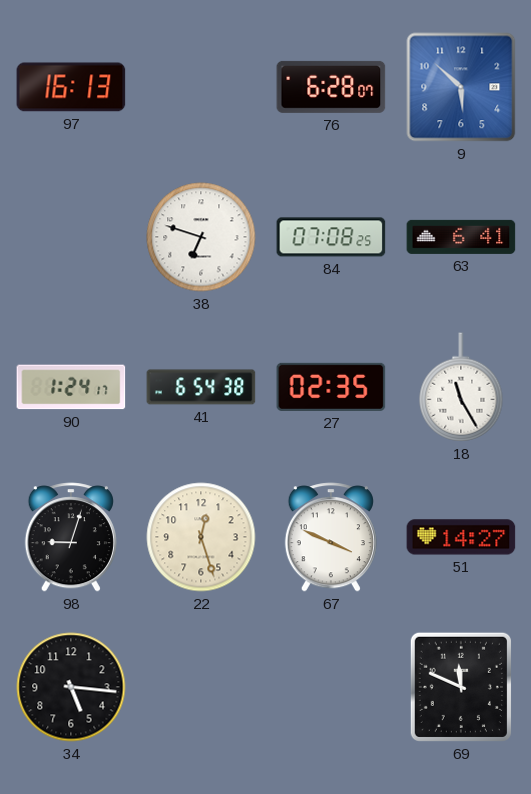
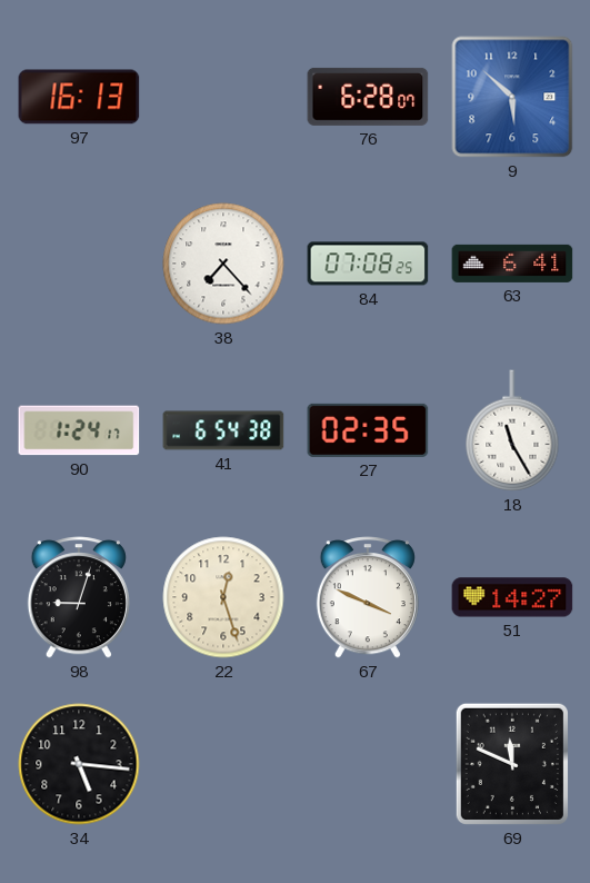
38: 6:48 -> 7:23
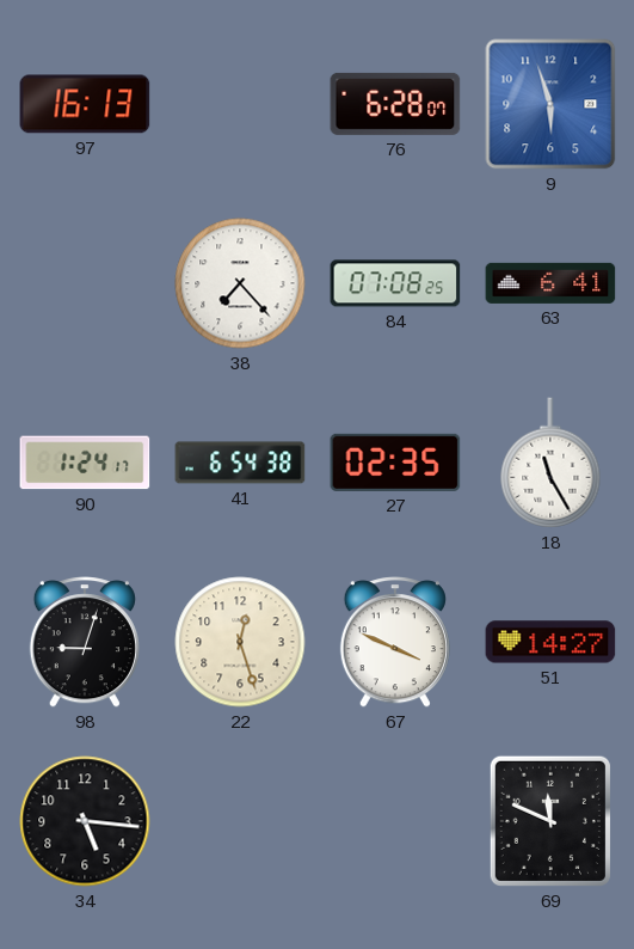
9: 5:52 -> 5:57
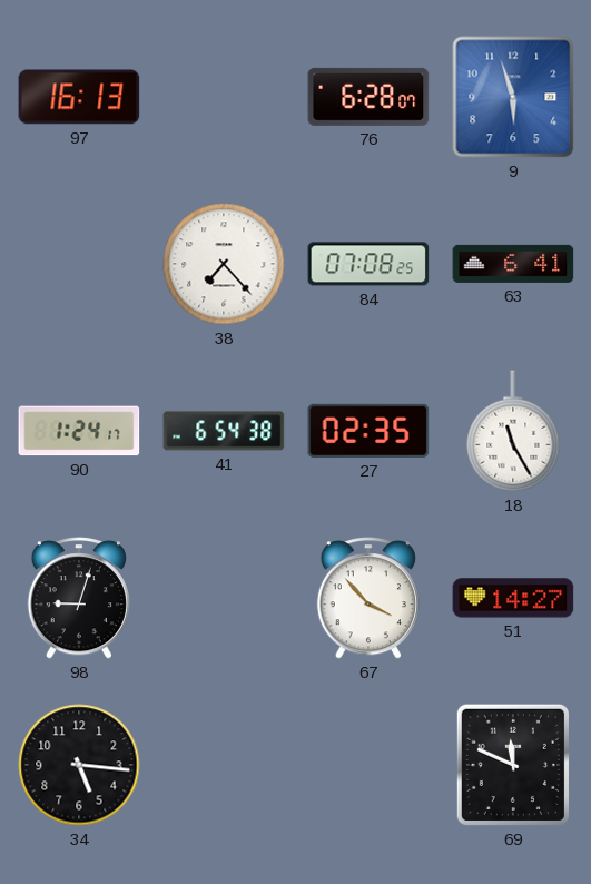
22: 12:27 -> none
67: 3:49 -> 3:53
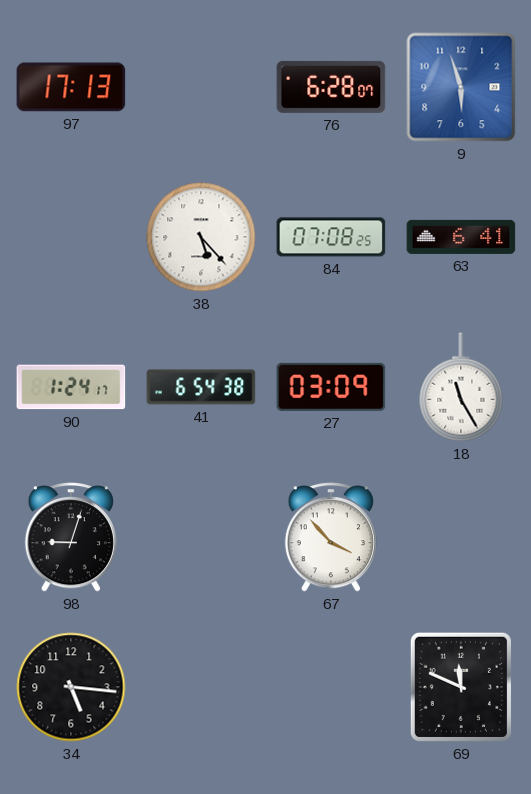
97: 16:13 -> 17:13
38: 7:23 -> 5:23
27: 02:35 -> 03:09
51: 14:27 -> none
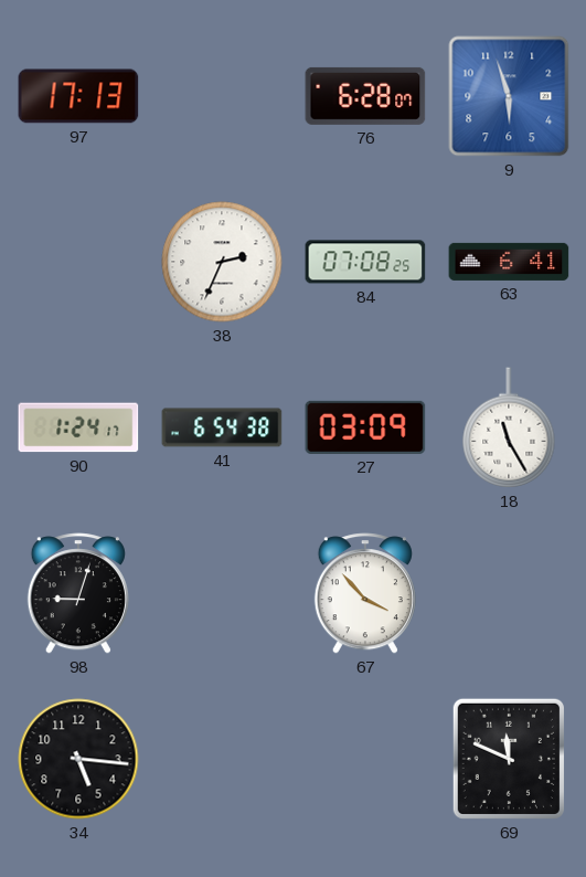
38: 5:23 -> 2:34
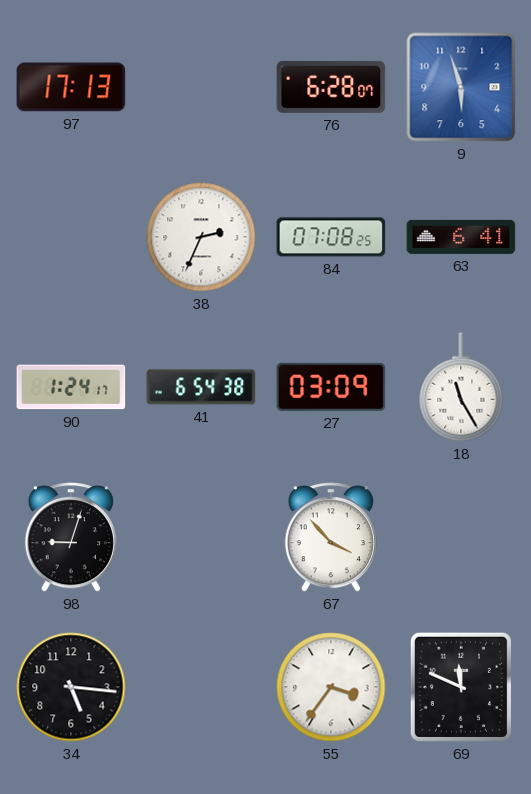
55: none -> 3:36
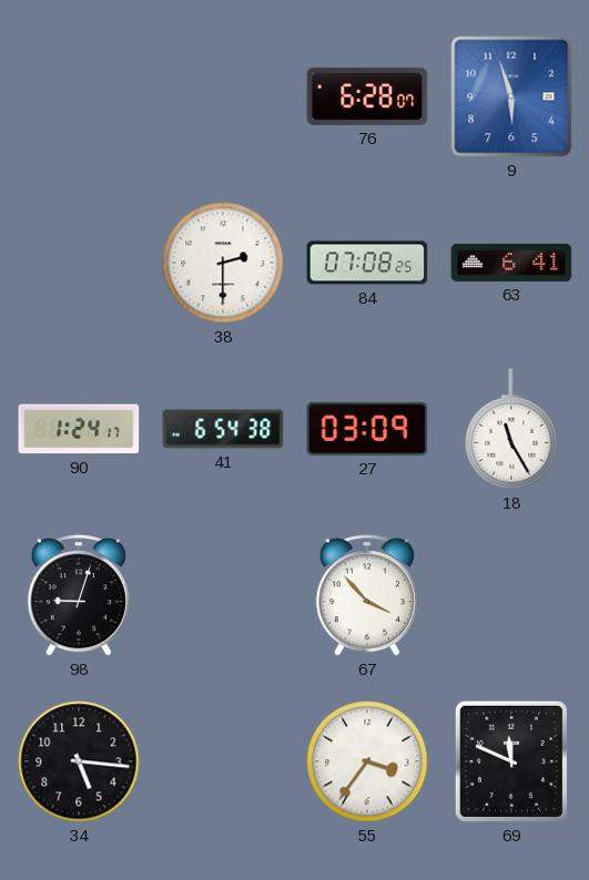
97: 17:13 -> none
38: 2:34 -> 2:30
